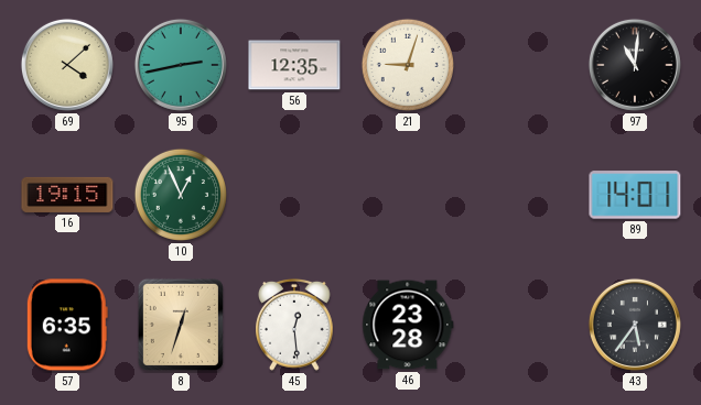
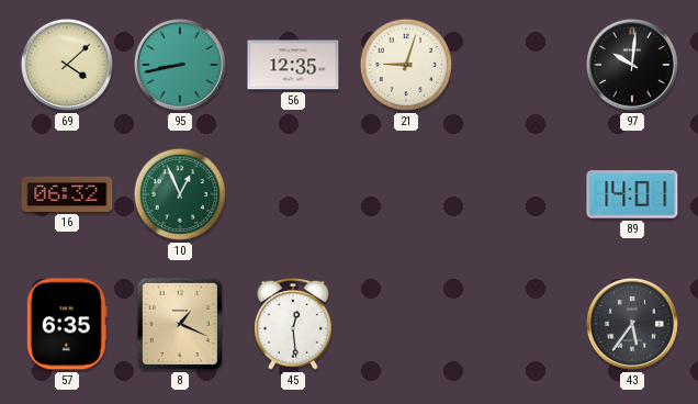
95: 2:43 -> 8:43
97: 11:01 -> 10:01
16: 19:15 -> 06:32
8: 12:33 -> 1:19
46: 23:28 -> none
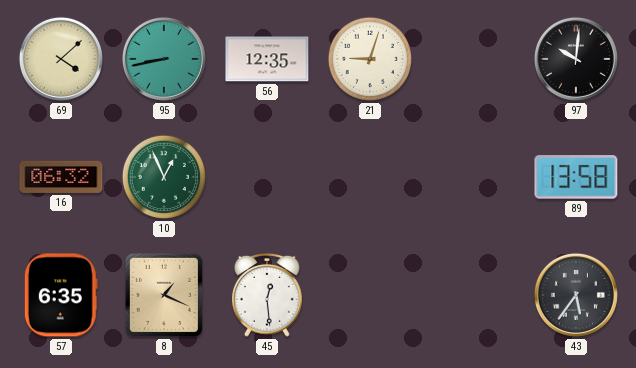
89: 14:01 -> 13:58
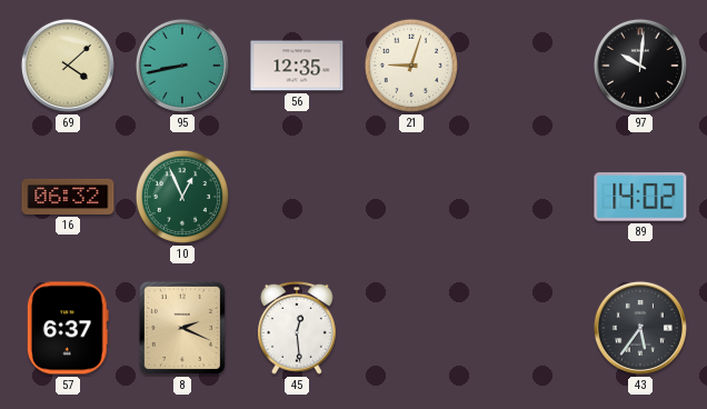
89: 13:58 -> 14:02
57: 6:35 -> 6:37
8: 1:19 -> 2:19
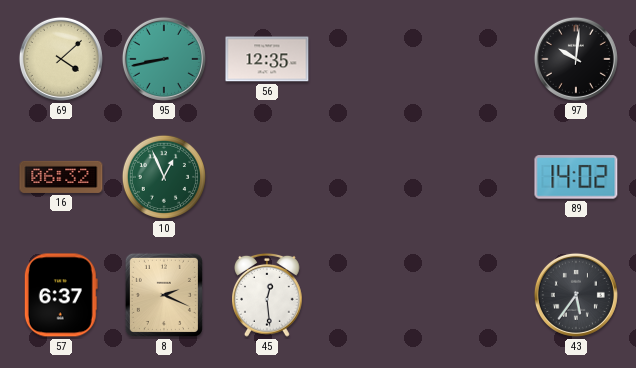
21: 9:03 -> none
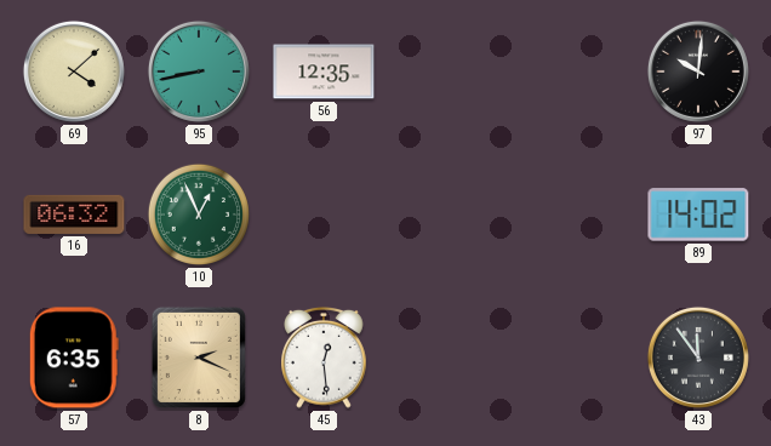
57: 6:37 -> 6:35
43: 5:36 -> 11:54
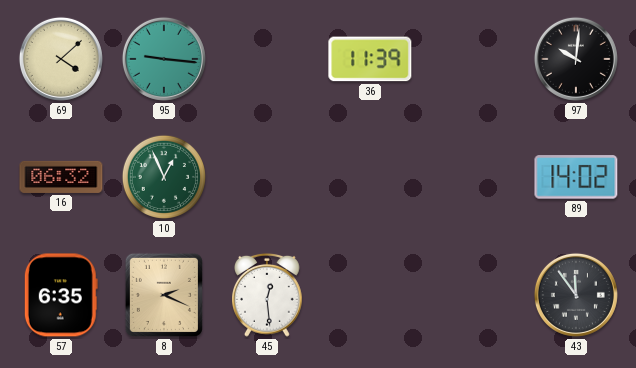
95: 8:43 -> 9:16
56: 12:35 -> none
36: none -> 11:39
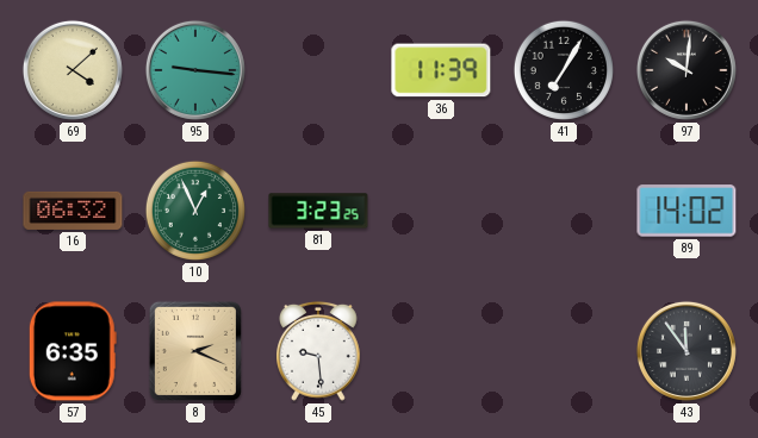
41: none -> 7:05
81: none -> 3:23
45: 12:29 -> 9:29
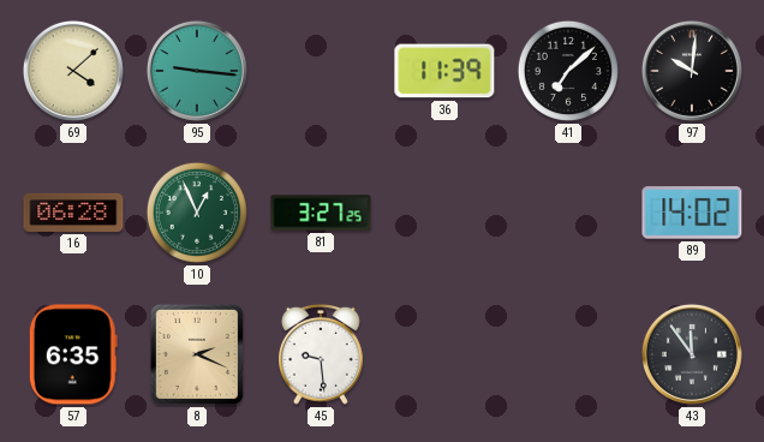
41: 7:05 -> 7:08
16: 06:32 -> 06:28
81: 3:23 -> 3:27
